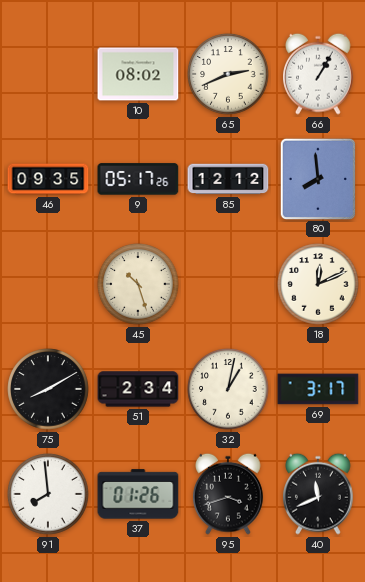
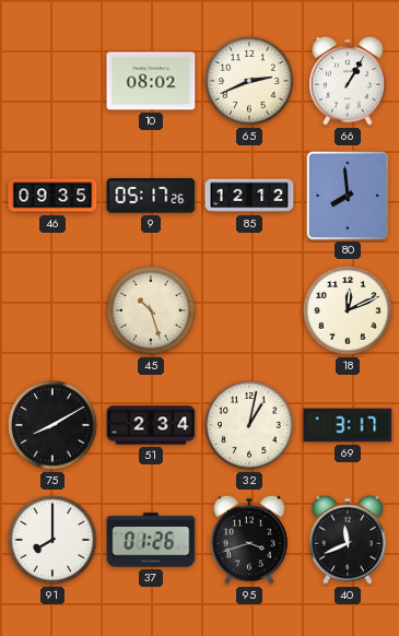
91: 7:59 -> 8:00
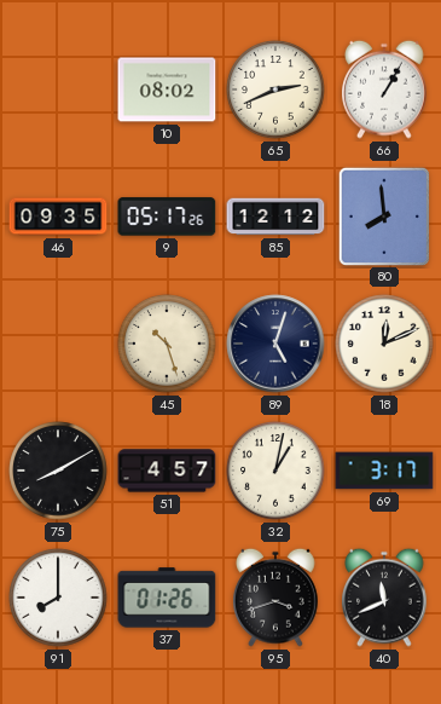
89: none -> 5:03
51: 2:34 -> 4:57
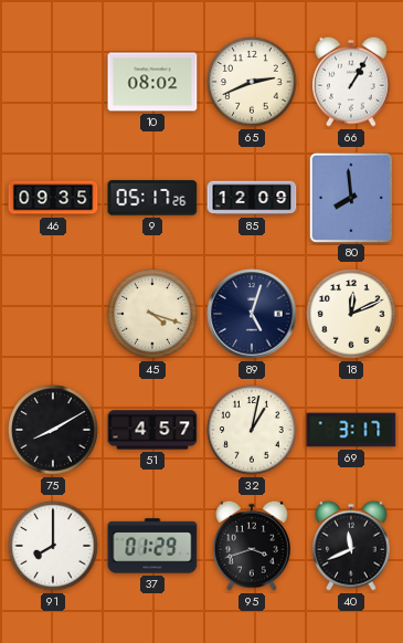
85: 12:12 -> 12:09
45: 10:27 -> 4:18
37: 01:26 -> 01:29
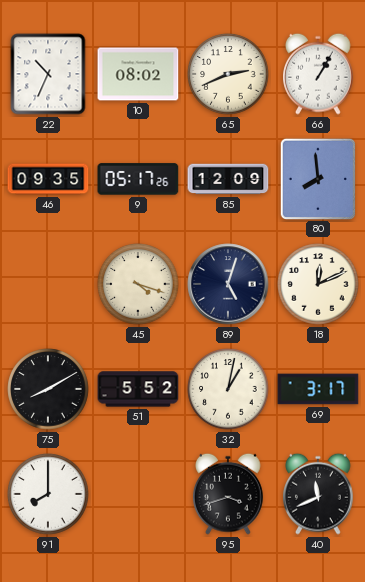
22: none -> 10:34
51: 4:57 -> 5:52
37: 01:29 -> none
